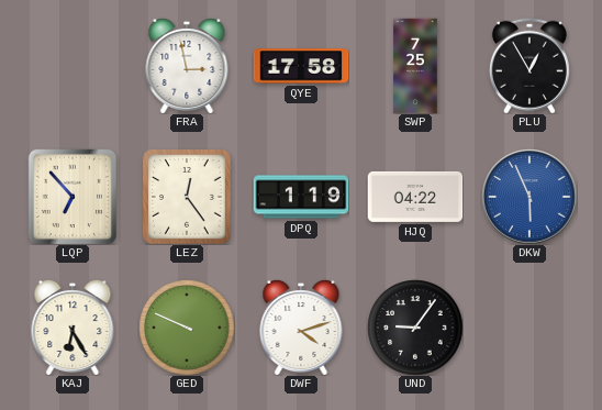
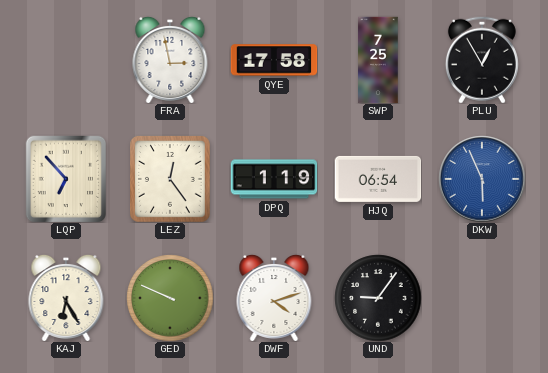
HJQ: 04:22 -> 06:54
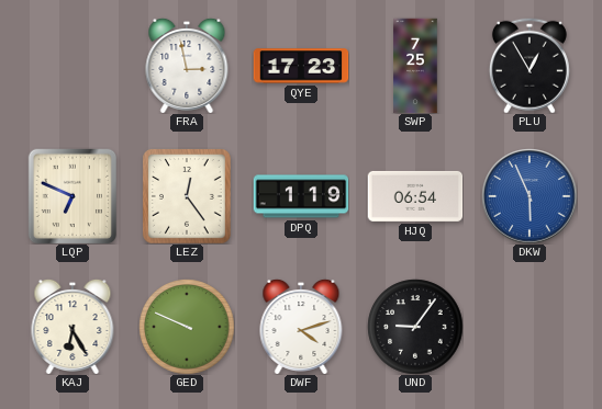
QYE: 17:58 -> 17:23
LQP: 6:53 -> 6:49
